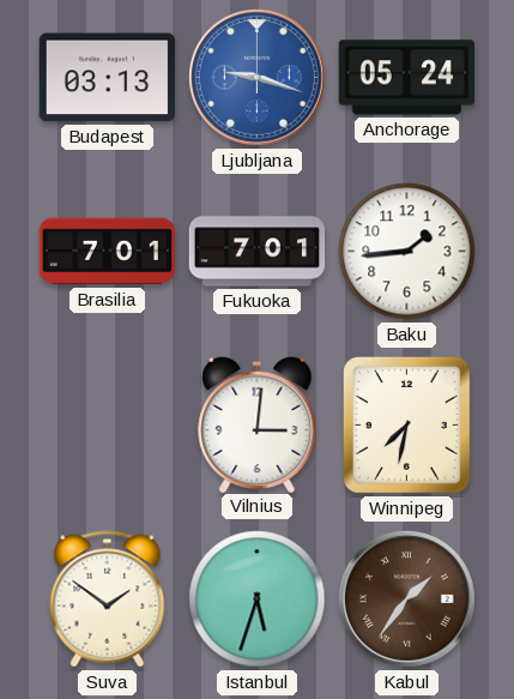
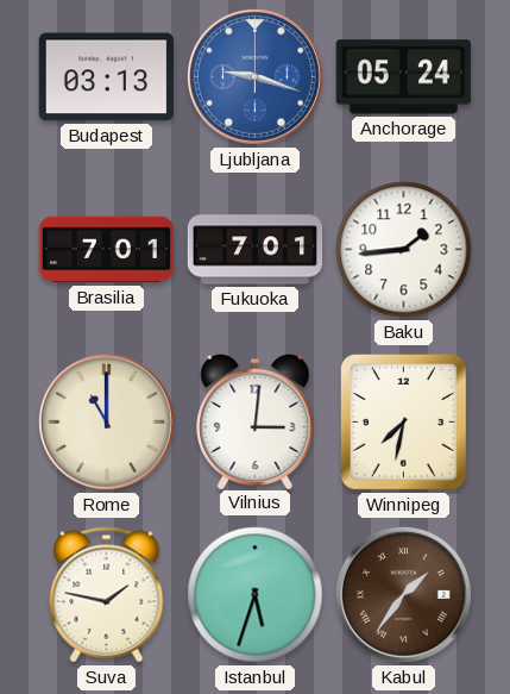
Rome: none -> 11:00
Suva: 1:51 -> 1:47
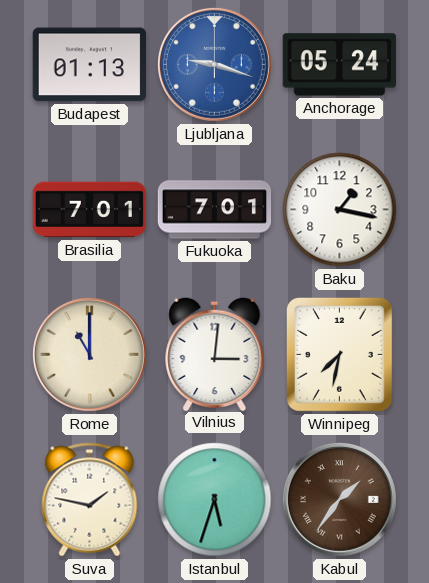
Budapest: 03:13 -> 01:13
Baku: 1:44 -> 1:17
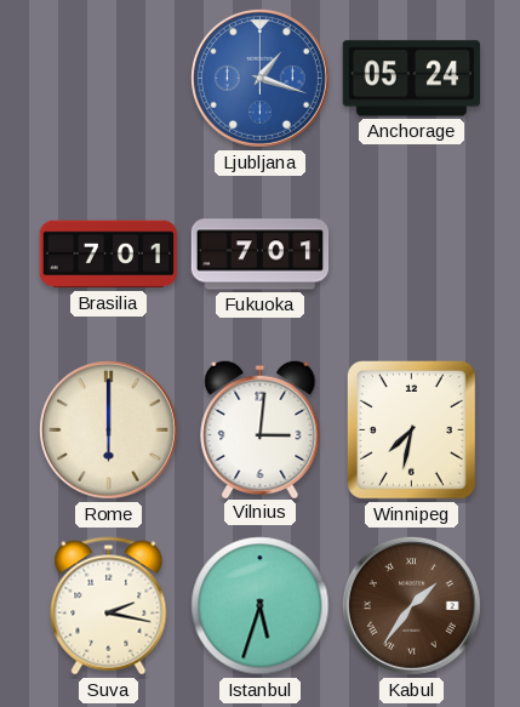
Budapest: 01:13 -> none
Ljubljana: 9:18 -> 1:18
Baku: 1:17 -> none
Rome: 11:00 -> 6:00
Suva: 1:47 -> 2:17
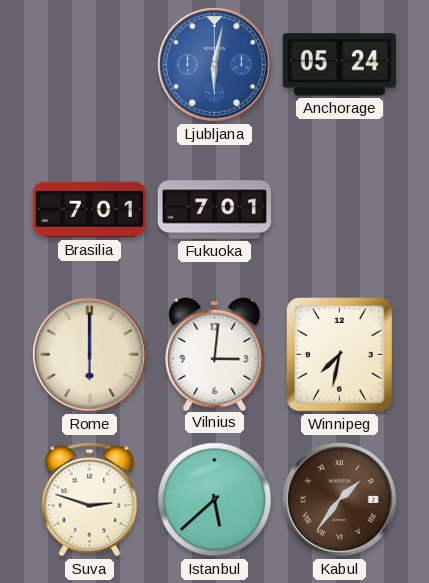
Ljubljana: 1:18 -> 6:02
Suva: 2:17 -> 2:48
Istanbul: 5:33 -> 5:38
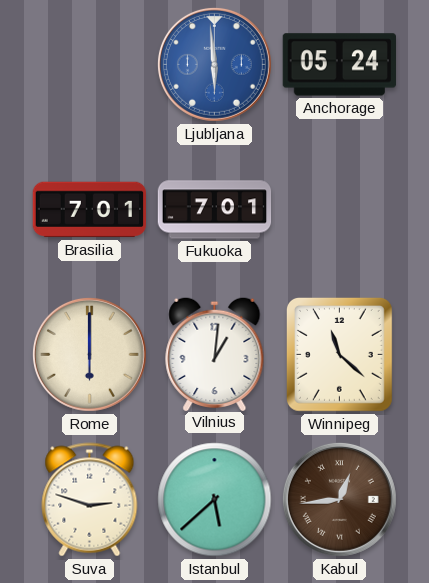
Ljubljana: 6:02 -> 5:59
Vilnius: 3:01 -> 1:01
Winnipeg: 7:32 -> 11:22
Kabul: 1:36 -> 12:44
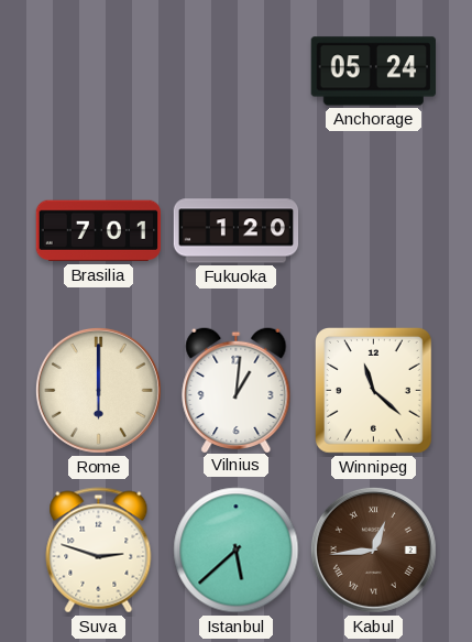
Ljubljana: 5:59 -> none
Fukuoka: 7:01 -> 1:20
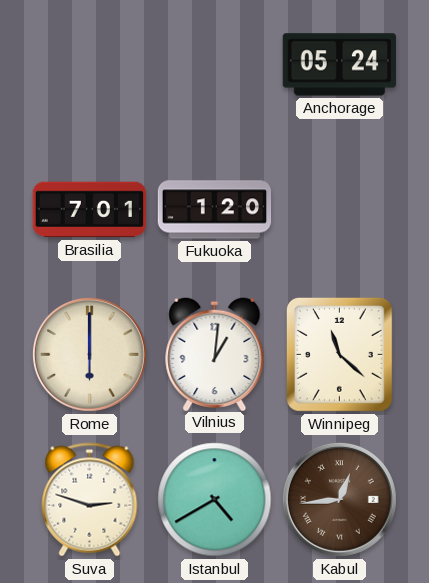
Istanbul: 5:38 -> 4:40
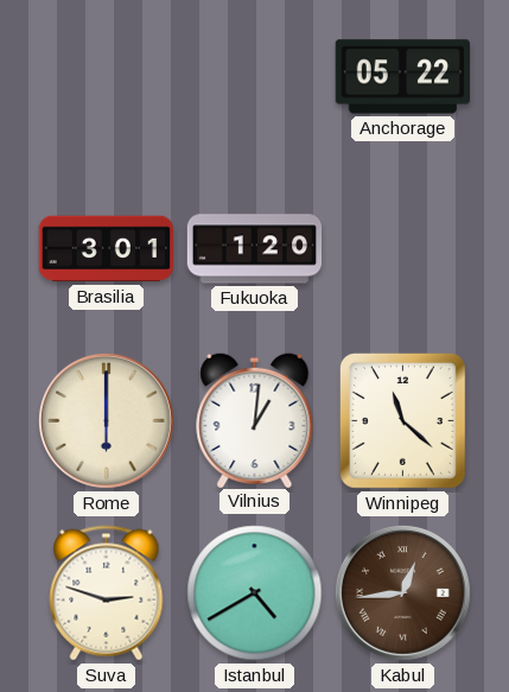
Anchorage: 05:24 -> 05:22
Brasilia: 7:01 -> 3:01
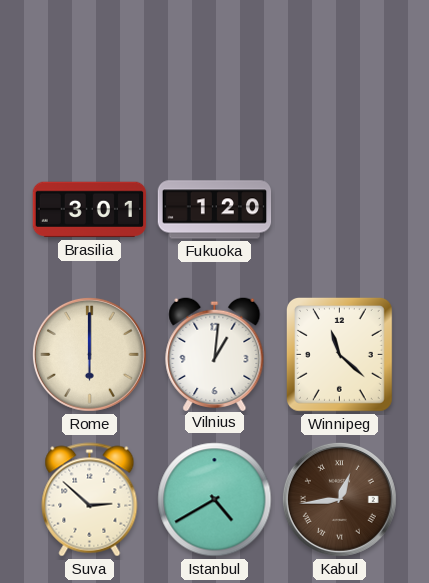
Anchorage: 05:22 -> none
Suva: 2:48 -> 2:52
